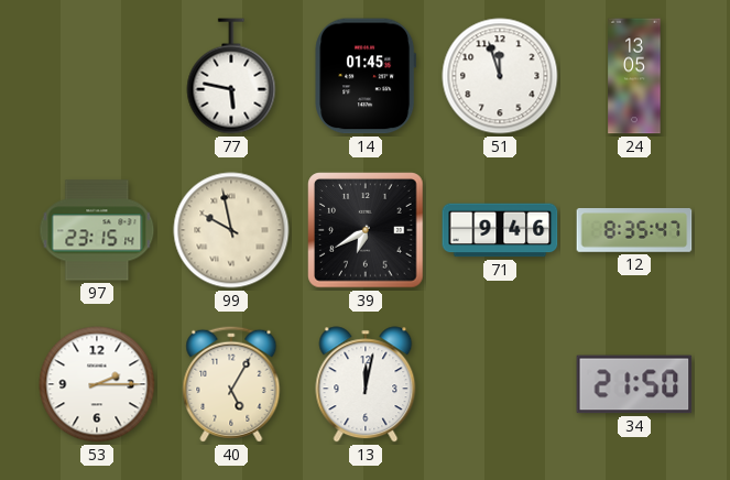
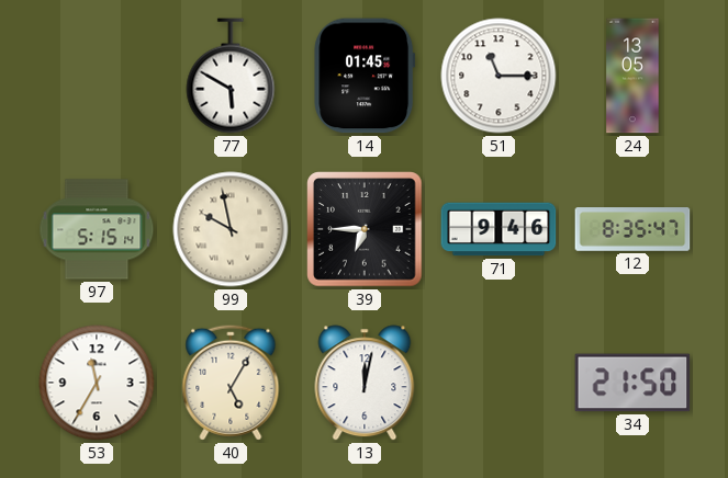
77: 5:47 -> 5:50
51: 11:57 -> 11:15
97: 23:15 -> 5:15
39: 6:40 -> 6:45
53: 2:15 -> 11:35
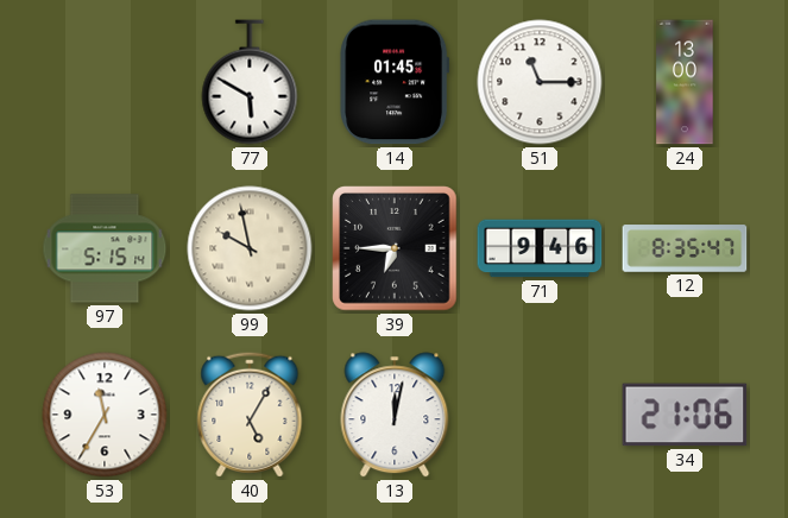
24: 13:05 -> 13:00
34: 21:50 -> 21:06
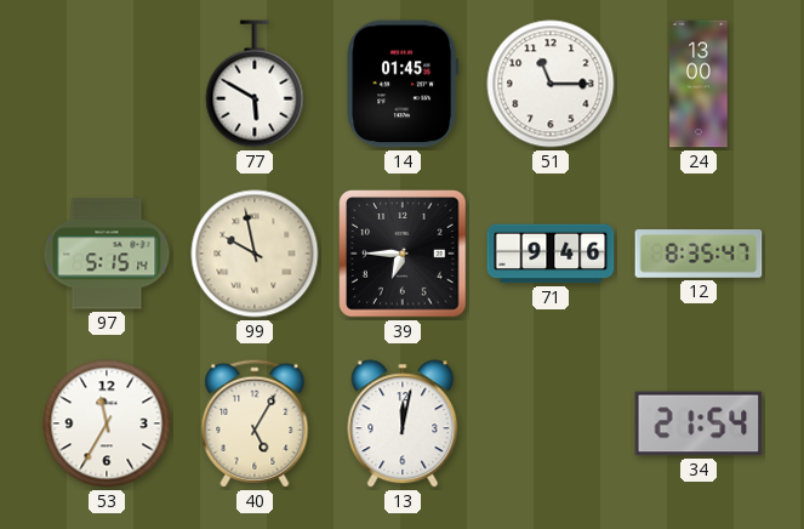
34: 21:06 -> 21:54
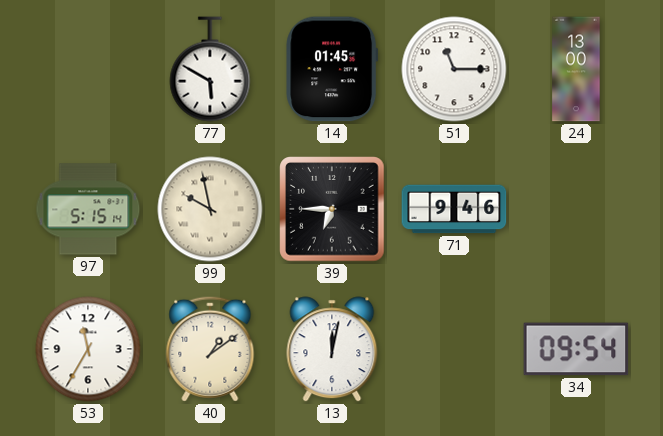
12: 8:35 -> none
40: 5:05 -> 1:09
34: 21:54 -> 09:54
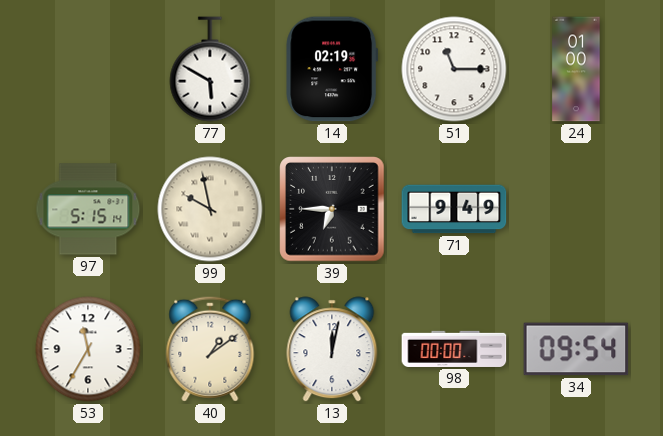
14: 01:45 -> 02:19
24: 13:00 -> 01:00
71: 9:46 -> 9:49
98: none -> 00:00
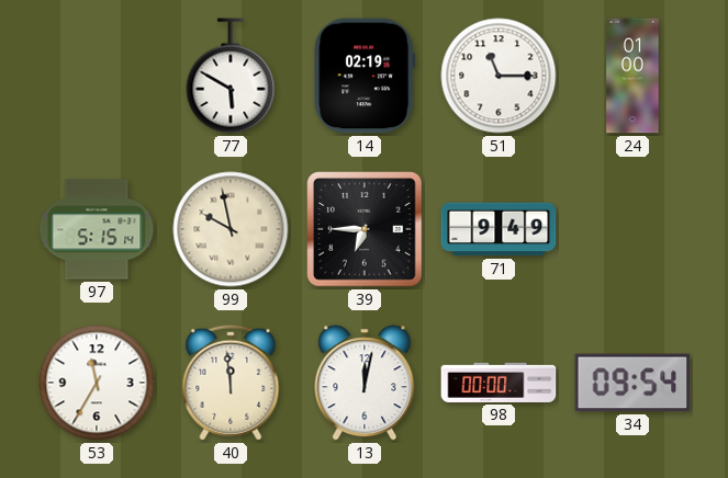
40: 1:09 -> 11:59
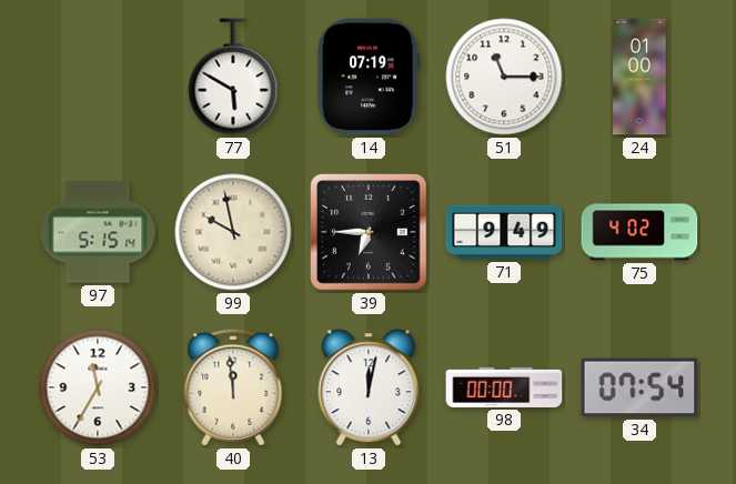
14: 02:19 -> 07:19
75: none -> 4:02
34: 09:54 -> 07:54
